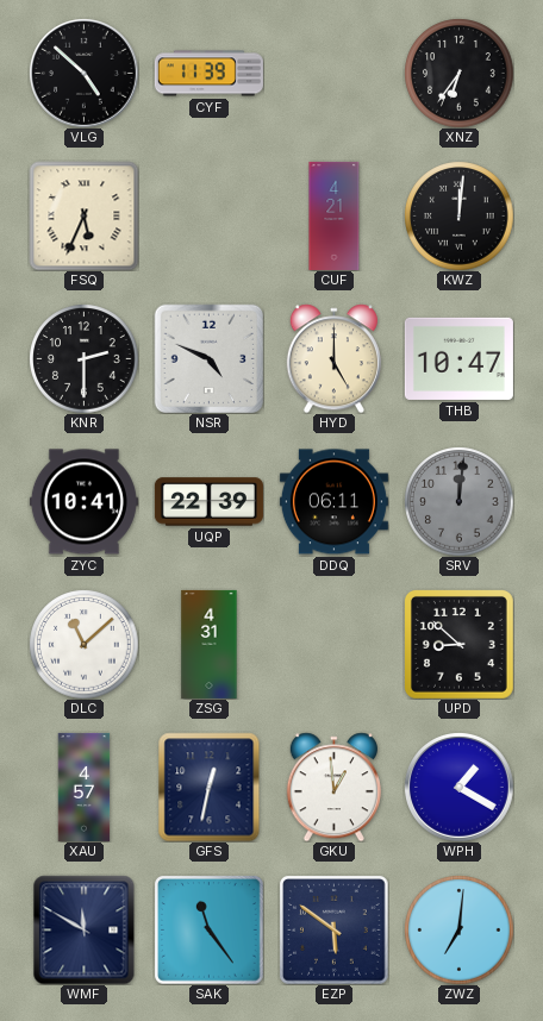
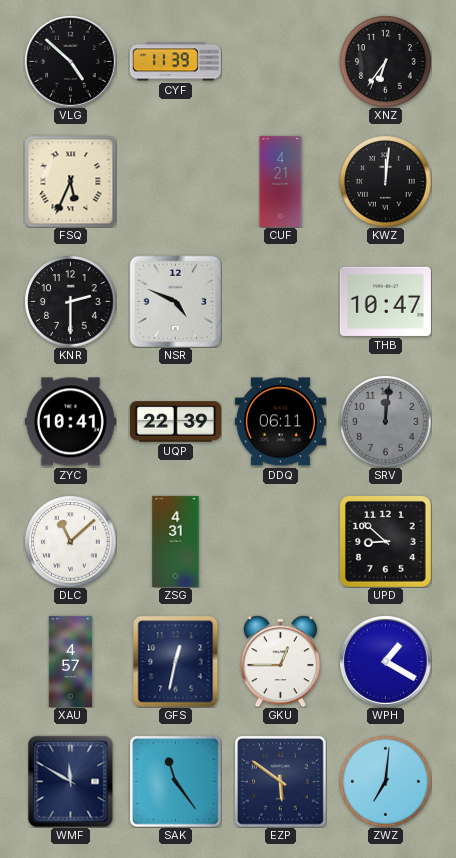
HYD: 5:00 -> none
GKU: 12:59 -> 12:45
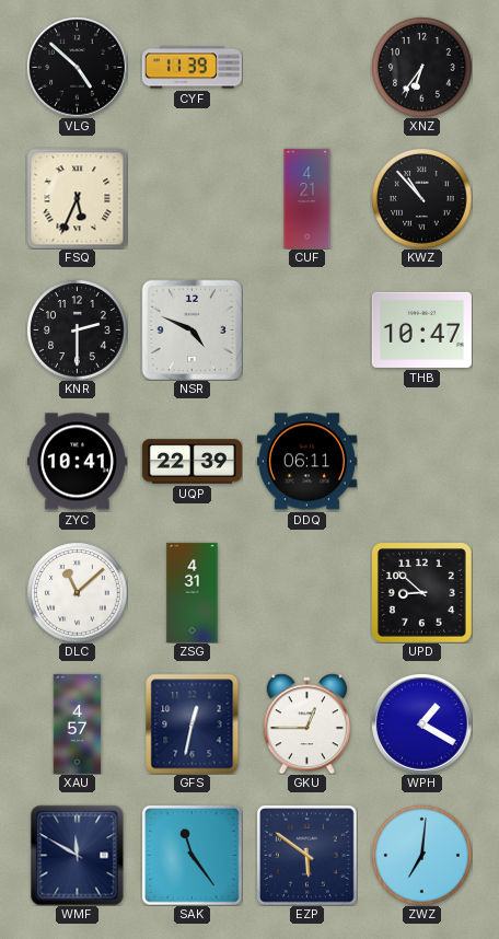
KWZ: 12:01 -> 10:53
SRV: 12:01 -> none
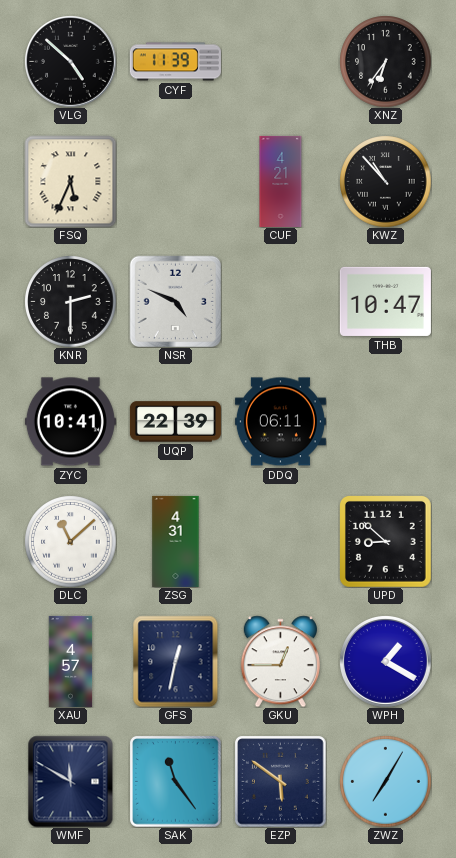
ZWZ: 7:01 -> 7:05
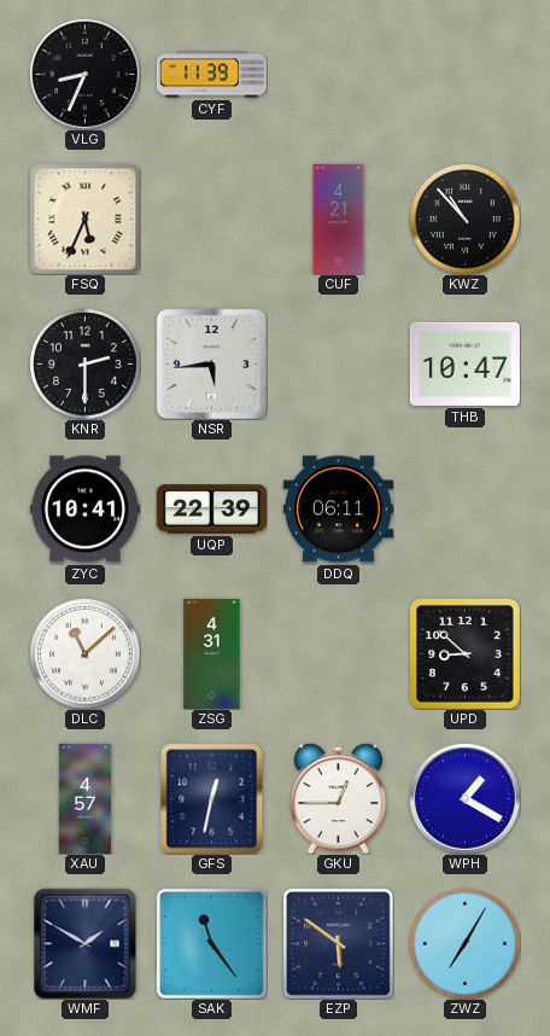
VLG: 4:52 -> 8:34
XNZ: 6:36 -> none
NSR: 4:49 -> 5:44
WMF: 11:50 -> 1:50
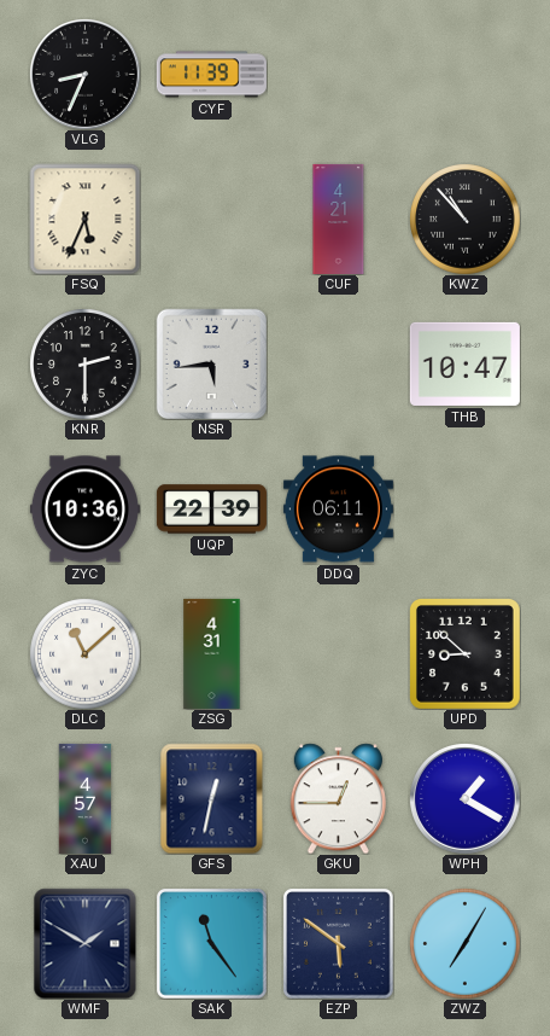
ZYC: 10:41 -> 10:36
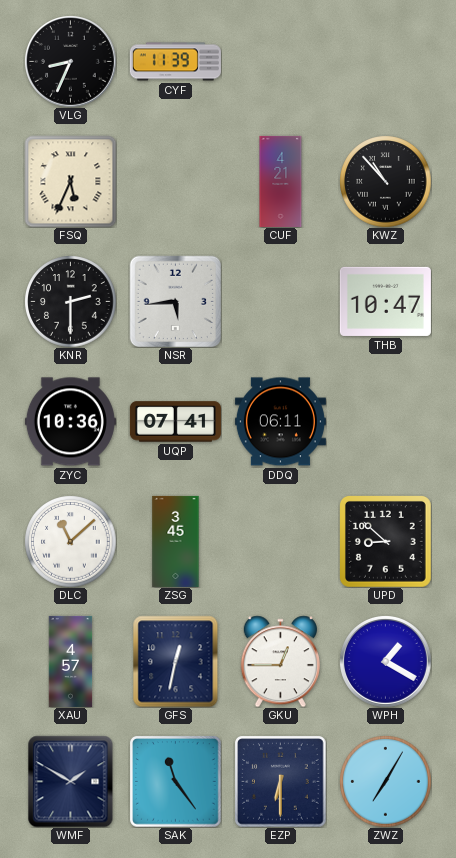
UQP: 22:39 -> 07:41
ZSG: 4:31 -> 3:45
EZP: 5:51 -> 6:30
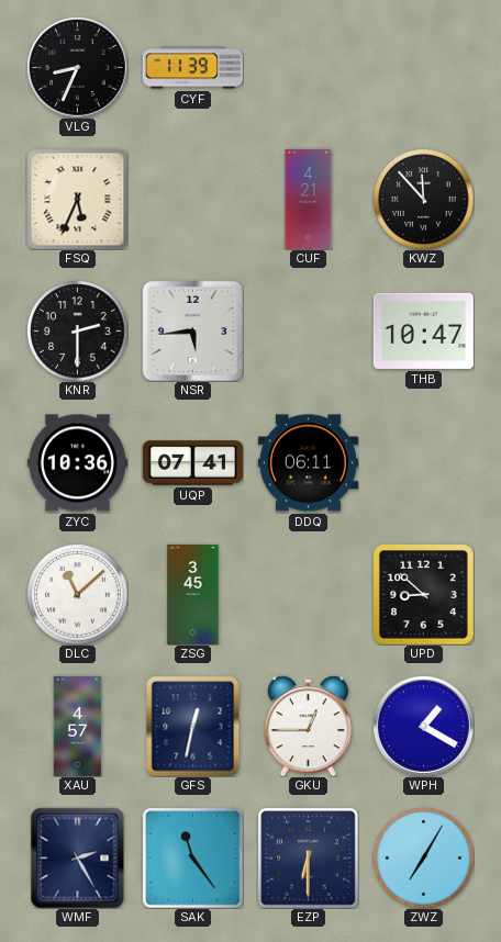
KWZ: 10:53 -> 11:53
WMF: 1:50 -> 2:25
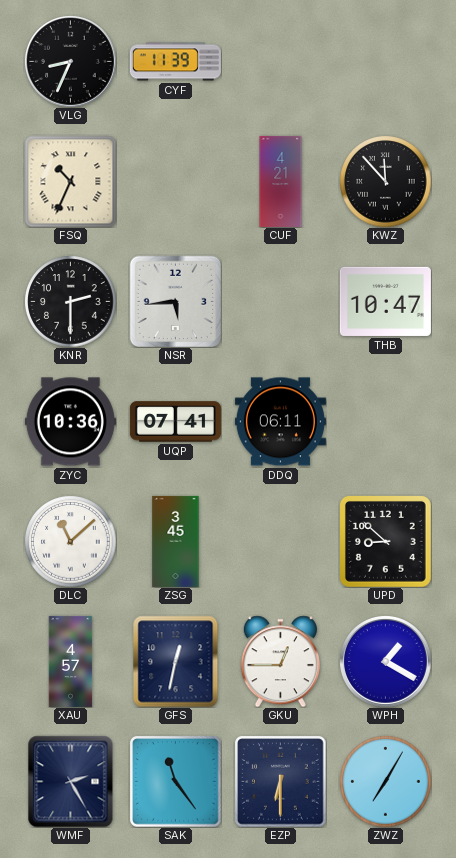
FSQ: 5:34 -> 10:34
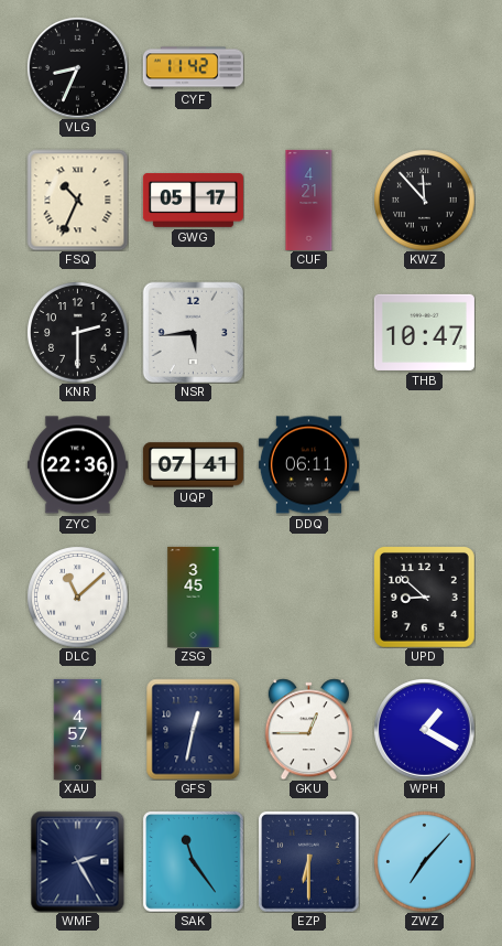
CYF: 11:39 -> 11:42
GWG: none -> 05:17
ZYC: 10:36 -> 22:36
ZWZ: 7:05 -> 7:07
